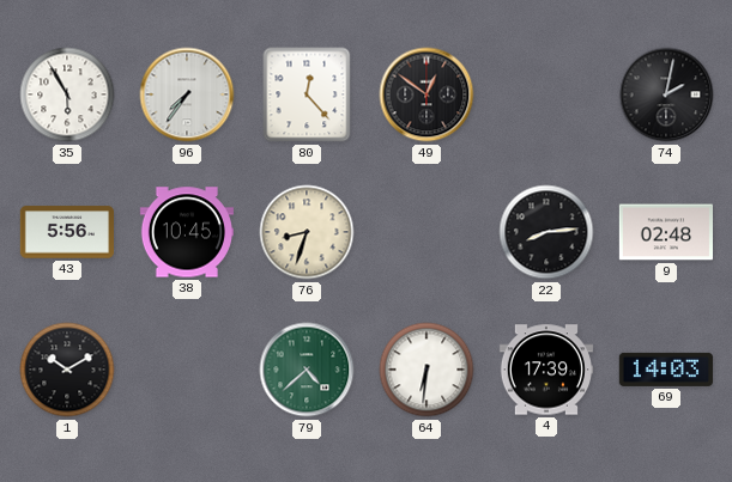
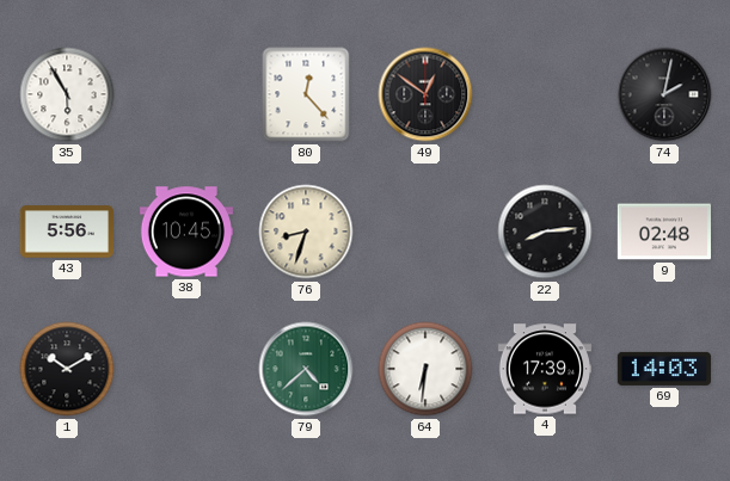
96: 7:36 -> none
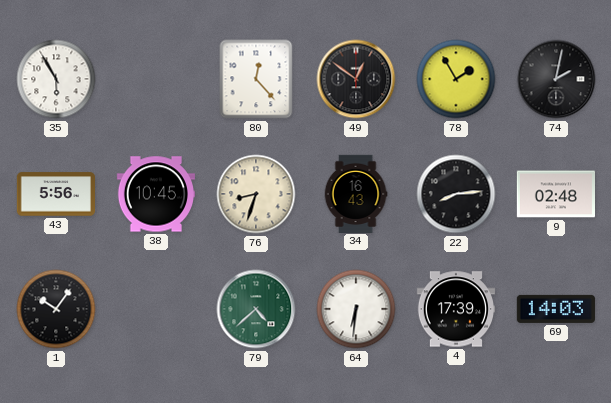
78: none -> 1:55
34: none -> 16:43
1: 10:10 -> 10:06
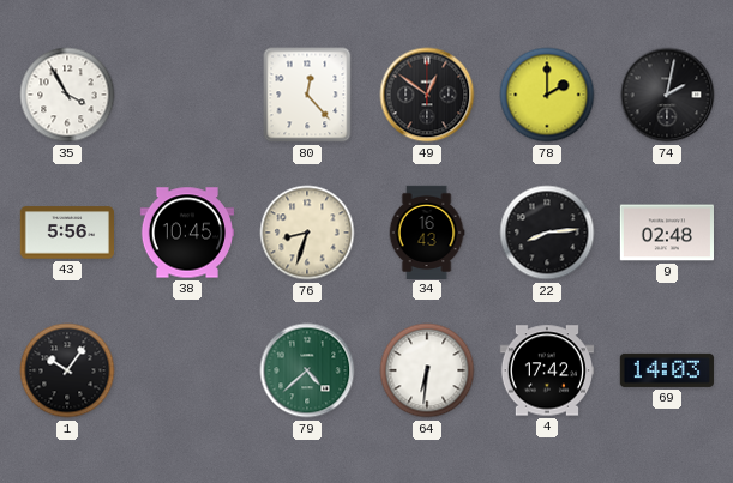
35: 5:55 -> 3:55
78: 1:55 -> 2:00
4: 17:39 -> 17:42
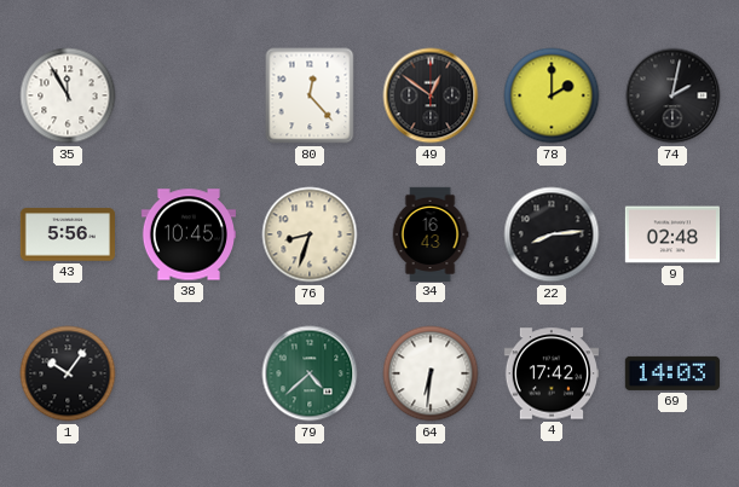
35: 3:55 -> 11:55
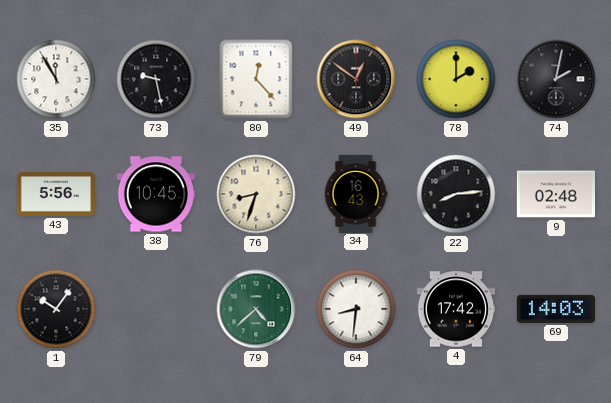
73: none -> 9:28
64: 6:31 -> 8:31
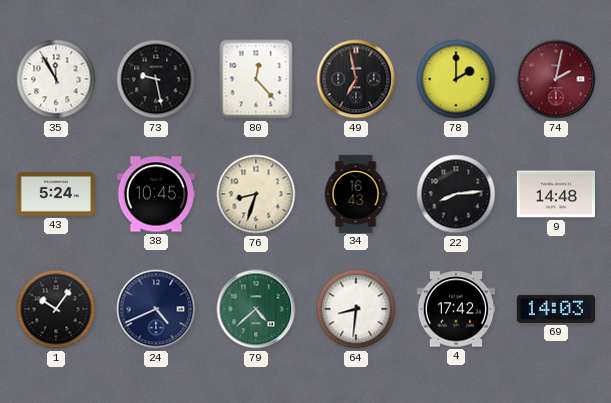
49: 12:51 -> 6:58
74 dial: black -> burgundy
43: 5:56 -> 5:24
9: 02:48 -> 14:48
24: none -> 4:41
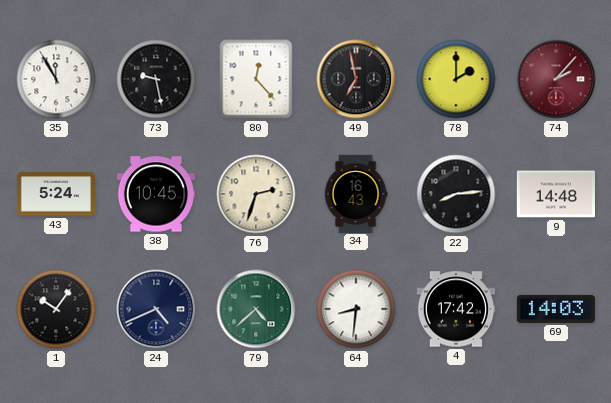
74: 2:02 -> 2:07
76: 8:33 -> 2:33
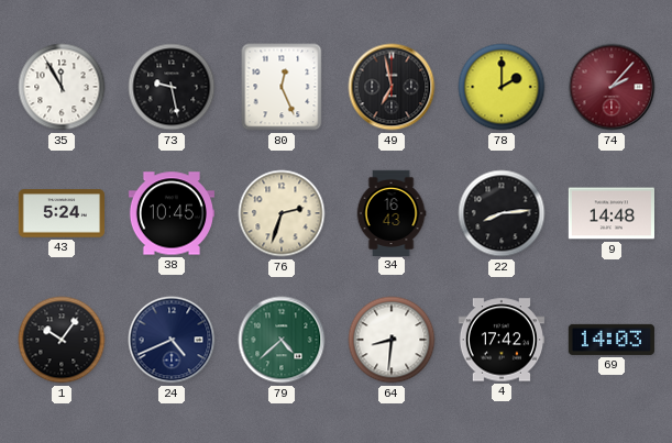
80: 12:23 -> 12:26
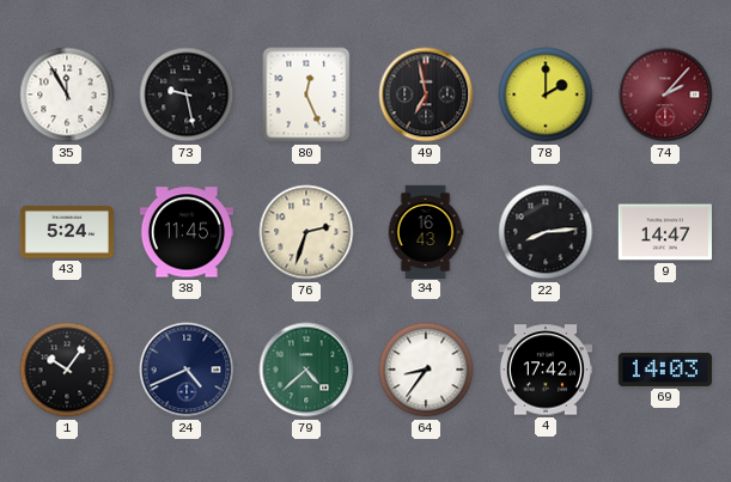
38: 10:45 -> 11:45
9: 14:48 -> 14:47
64: 8:31 -> 8:36
